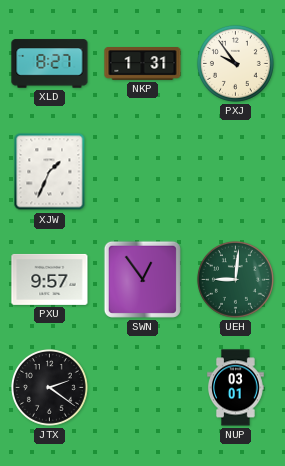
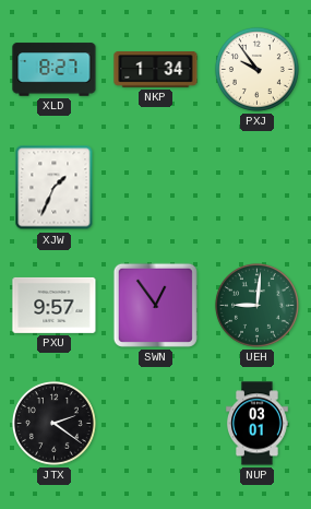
NKP: 1:31 -> 1:34
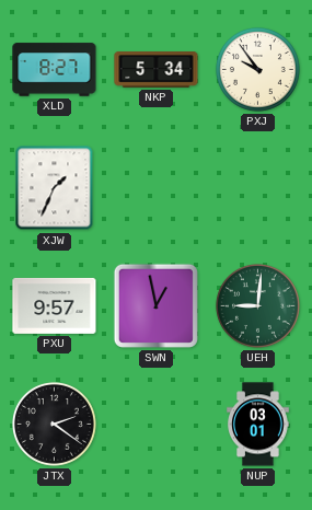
NKP: 1:34 -> 5:34
SWN: 12:54 -> 12:58
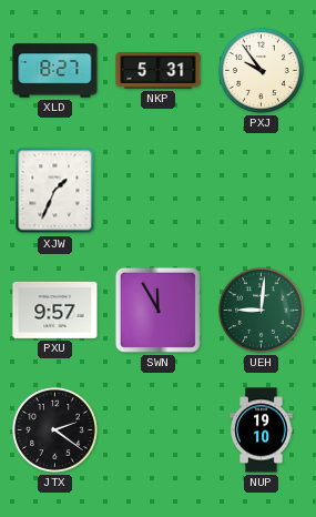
NKP: 5:34 -> 5:31
SWN: 12:58 -> 11:55
NUP: 03:01 -> 19:10
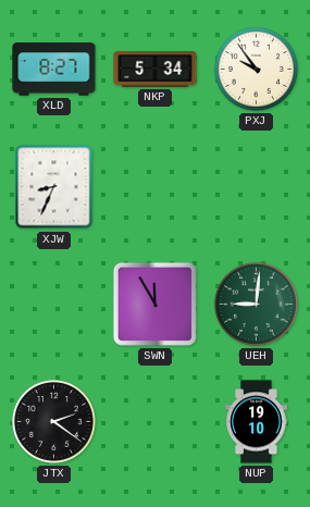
NKP: 5:31 -> 5:34
XJW: 1:34 -> 8:34
PXU: 9:57 -> none
